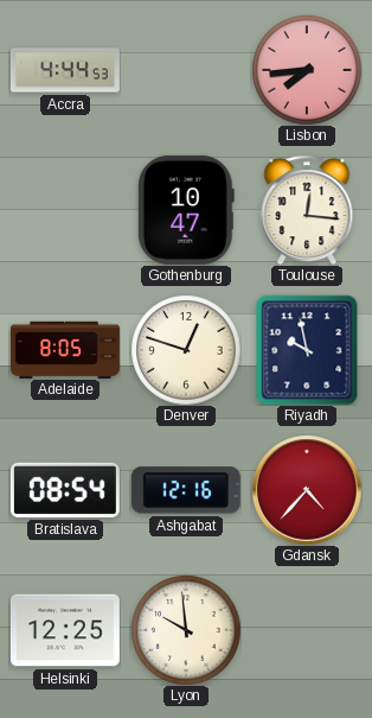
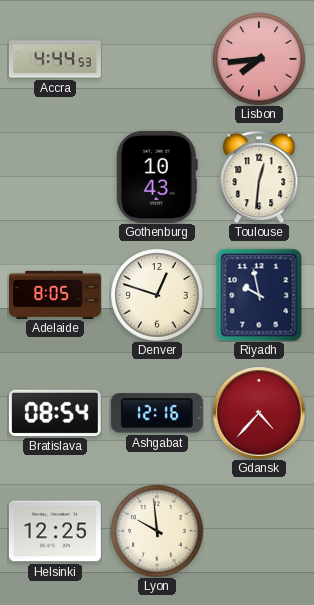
Gothenburg: 10:47 -> 10:43
Toulouse: 12:16 -> 12:31
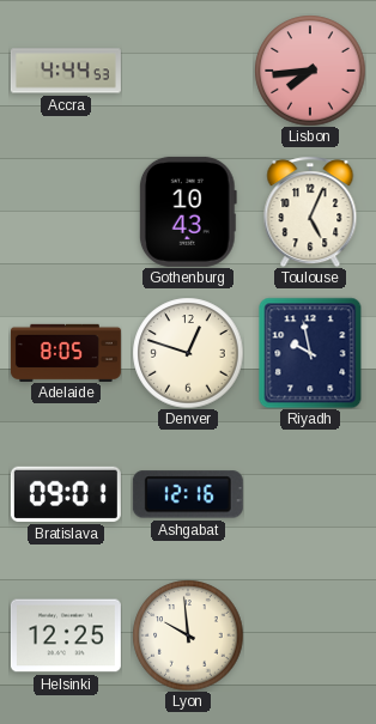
Toulouse: 12:31 -> 5:04
Bratislava: 08:54 -> 09:01
Gdansk: 4:37 -> none
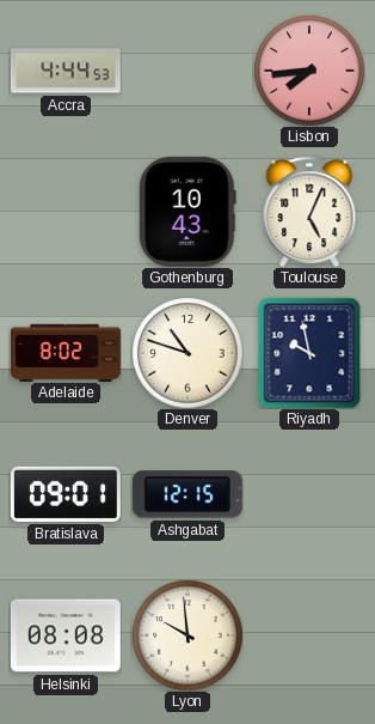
Adelaide: 8:05 -> 8:02
Denver: 12:48 -> 10:48
Ashgabat: 12:16 -> 12:15
Helsinki: 12:25 -> 08:08
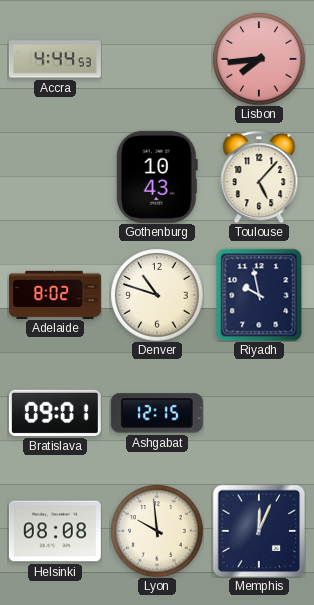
Toulouse: 5:04 -> 5:07
Memphis: none -> 12:04
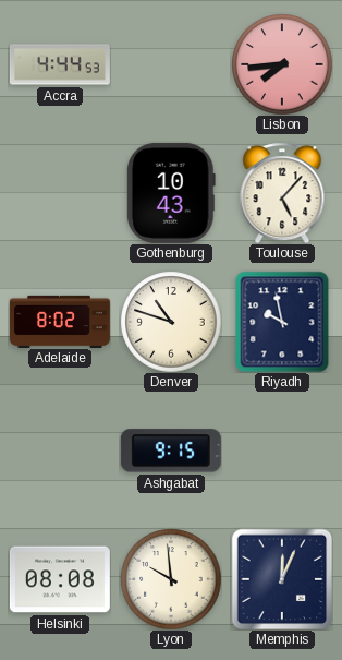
Bratislava: 09:01 -> none
Ashgabat: 12:15 -> 9:15
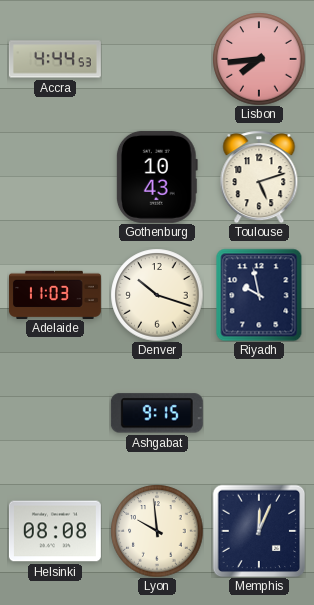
Toulouse: 5:07 -> 5:12
Adelaide: 8:02 -> 11:03
Denver: 10:48 -> 10:18
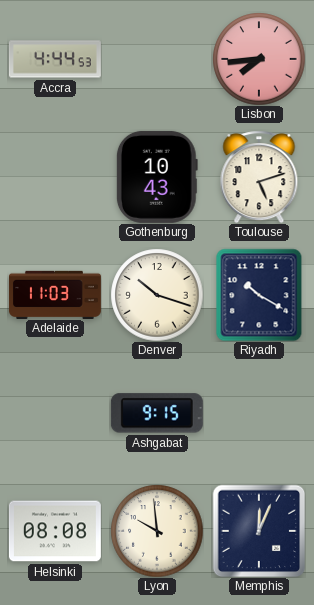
Riyadh: 9:58 -> 10:20
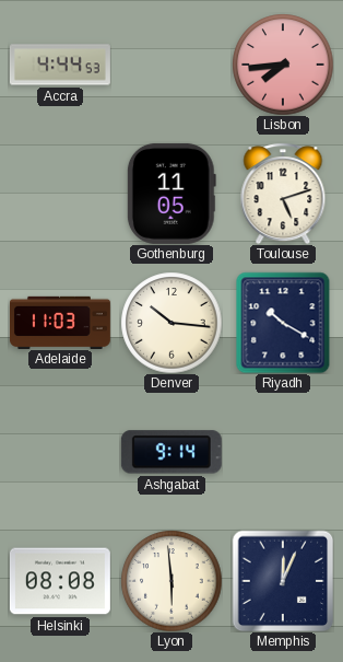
Gothenburg: 10:43 -> 11:05
Denver: 10:18 -> 10:16
Ashgabat: 9:15 -> 9:14
Lyon: 9:59 -> 5:59
